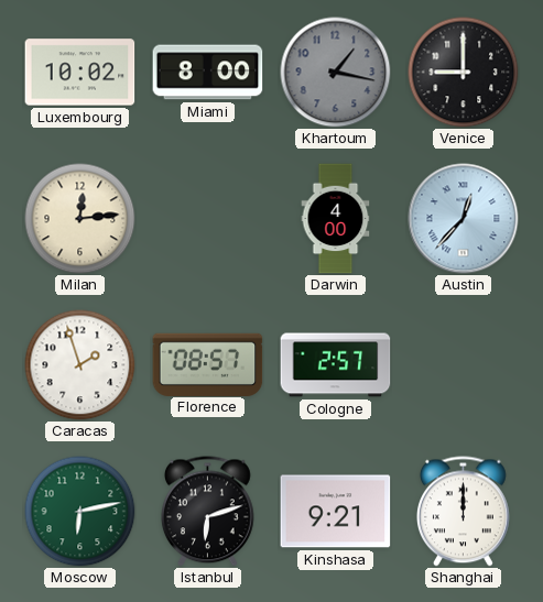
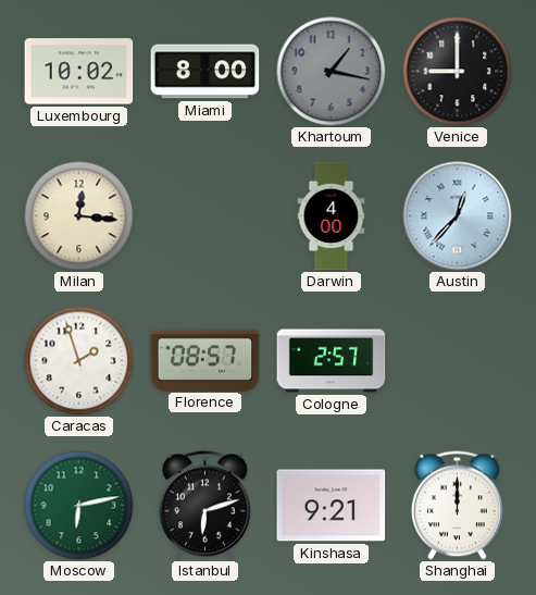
Milan: 12:14 -> 12:16
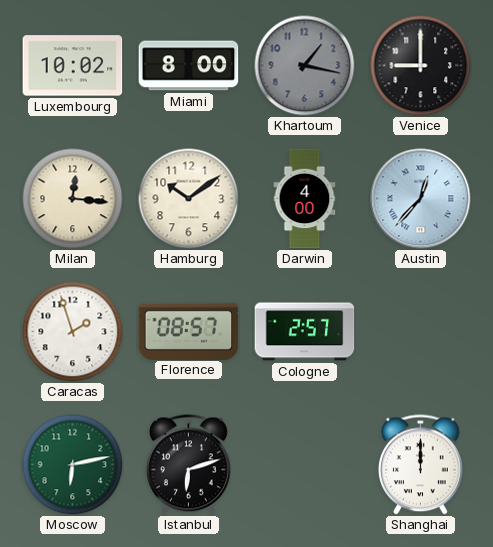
Hamburg: none -> 10:09
Kinshasa: 9:21 -> none
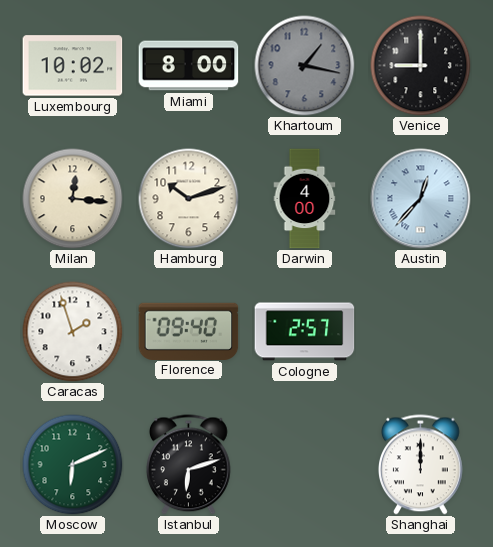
Hamburg: 10:09 -> 10:12
Florence: 08:57 -> 09:40
Moscow: 6:13 -> 6:11
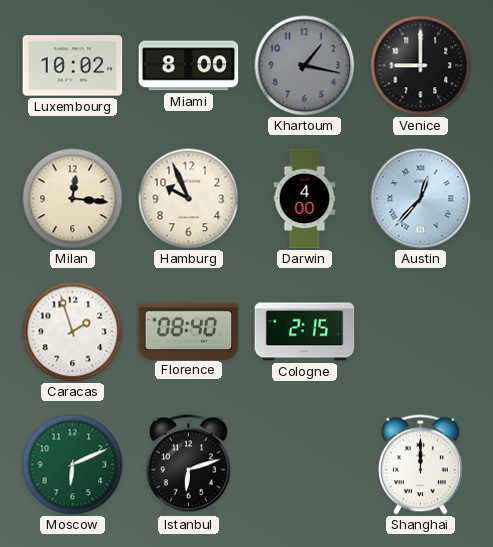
Hamburg: 10:12 -> 9:56
Florence: 09:40 -> 08:40
Cologne: 2:57 -> 2:15
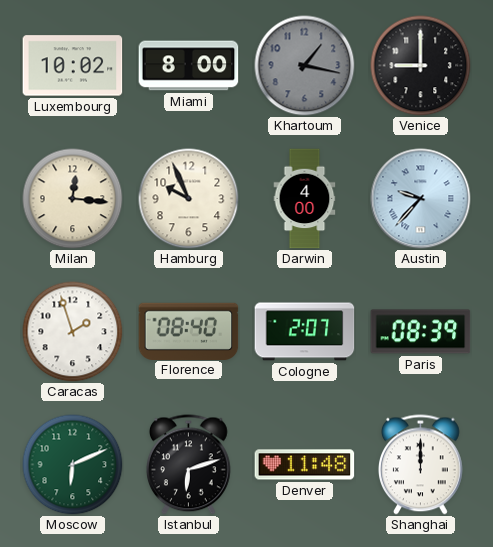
Austin: 12:37 -> 9:37
Cologne: 2:15 -> 2:07
Paris: none -> 08:39
Denver: none -> 11:48
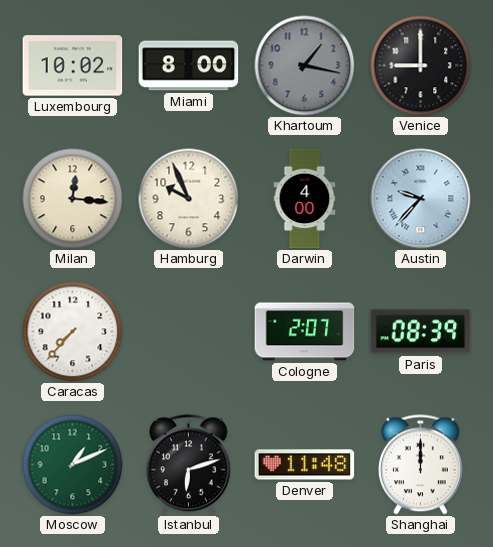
Caracas: 1:57 -> 7:37
Florence: 08:40 -> none
Moscow: 6:11 -> 1:11
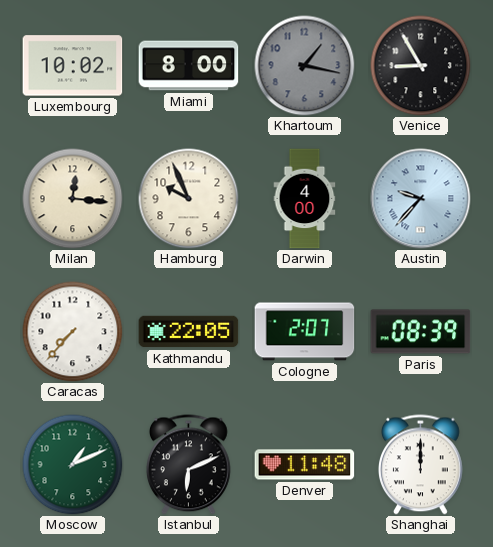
Venice: 9:00 -> 8:55
Kathmandu: none -> 22:05
Istanbul: 6:12 -> 6:11
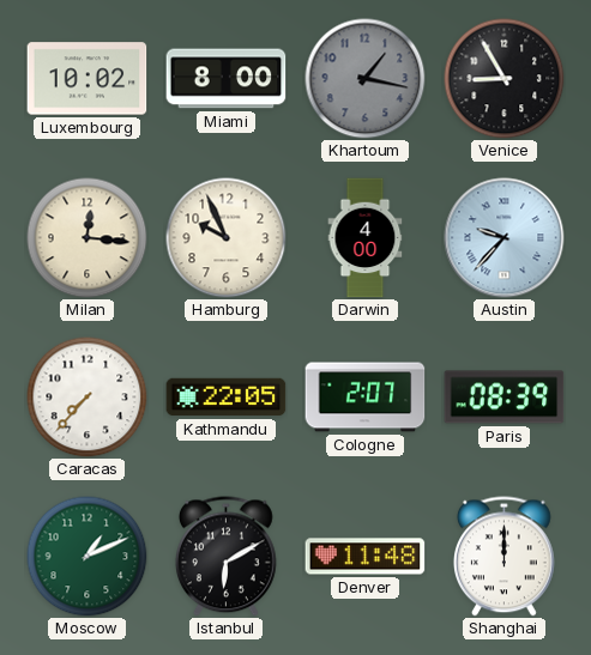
Istanbul: 6:11 -> 6:10
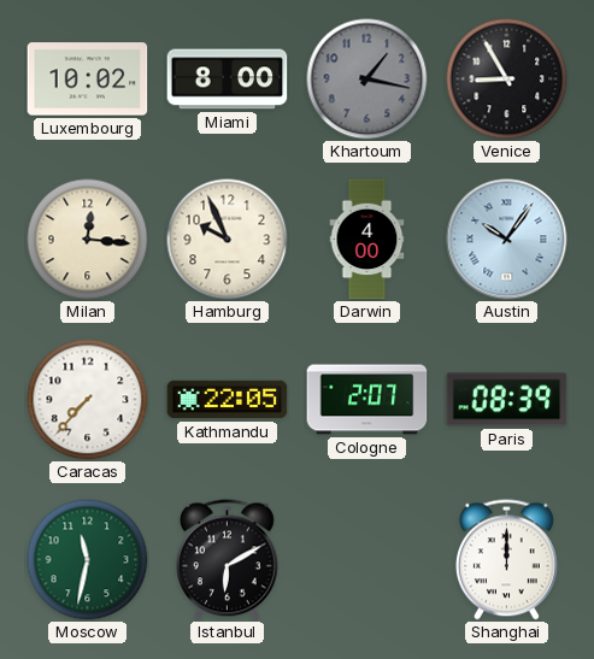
Austin: 9:37 -> 10:06
Moscow: 1:11 -> 11:32
Denver: 11:48 -> none
